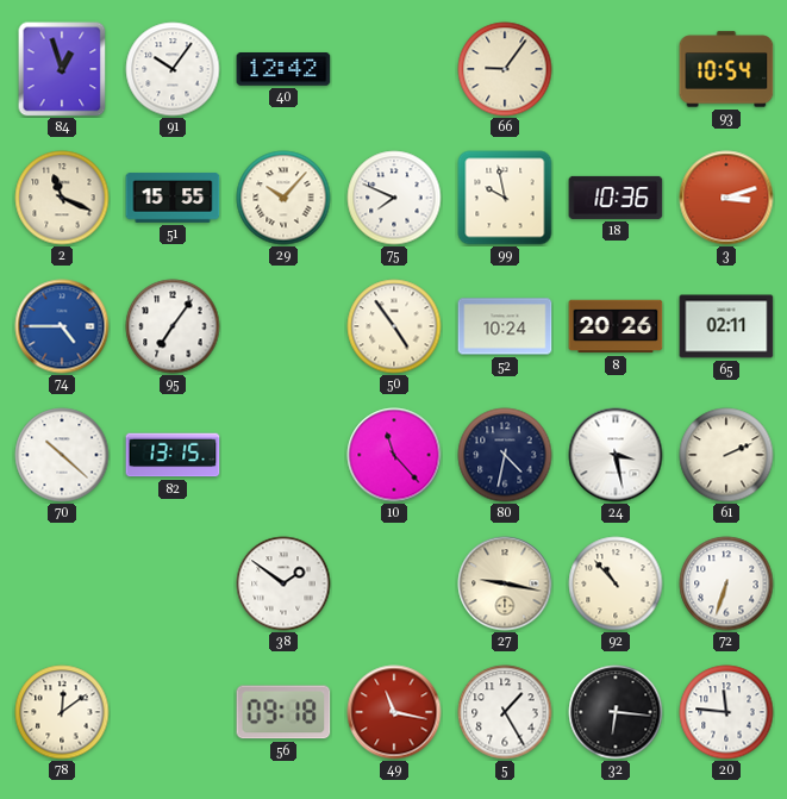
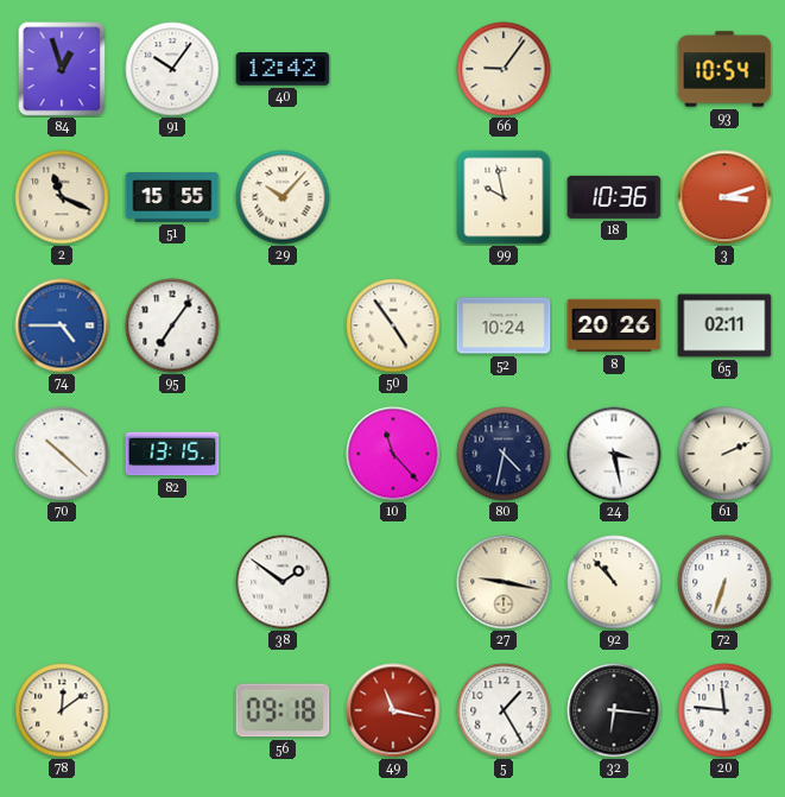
75: 7:49 -> none
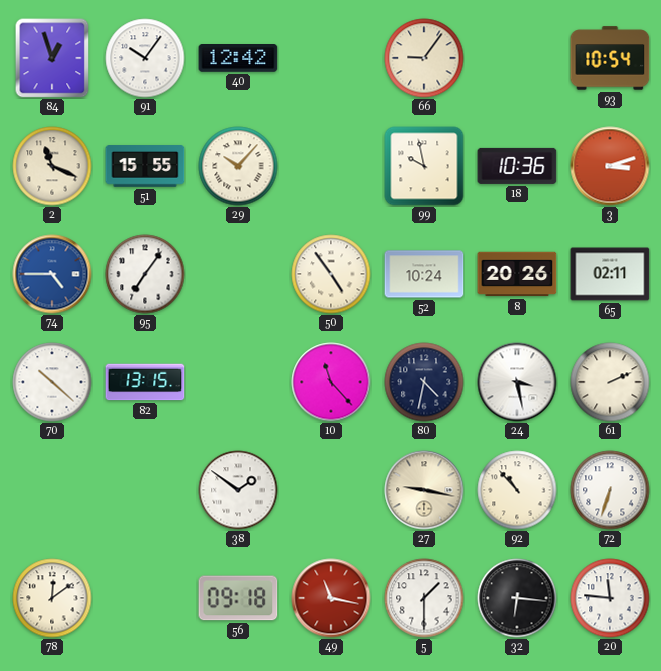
5: 1:25 -> 1:30
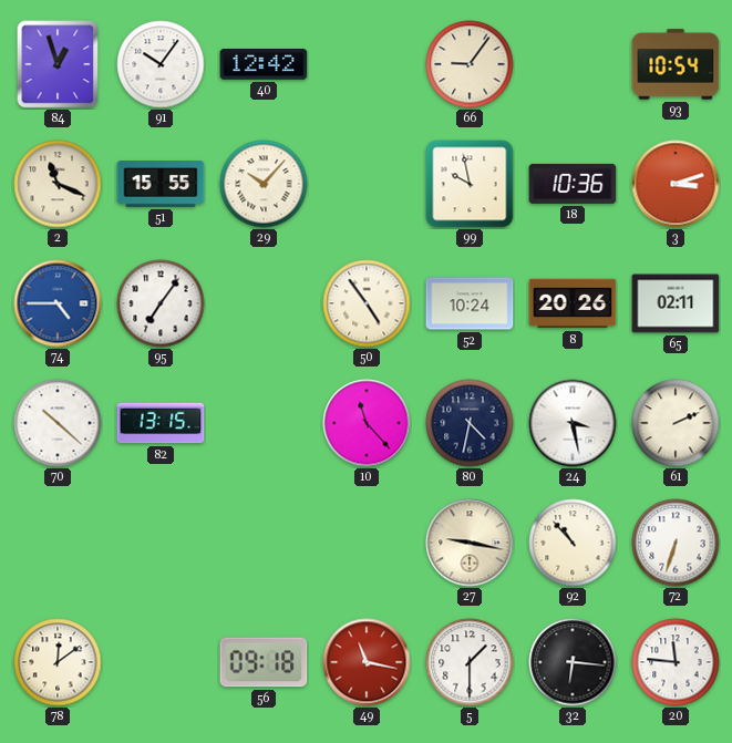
38: 1:51 -> none
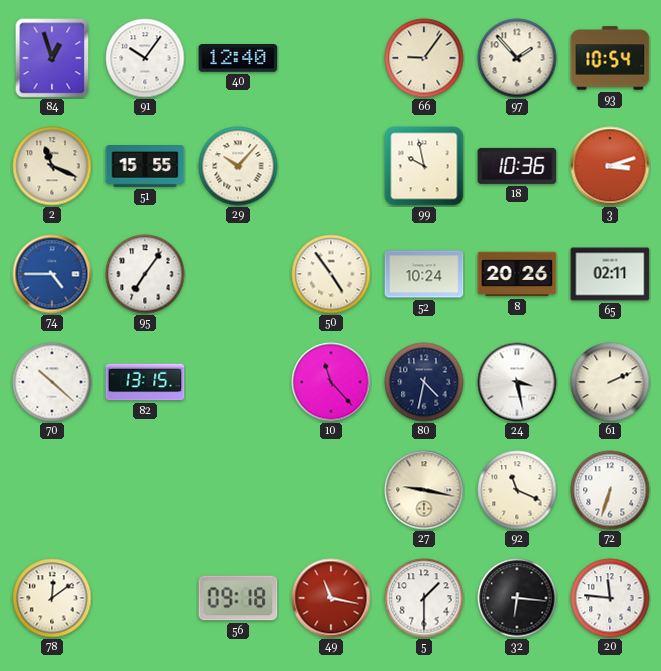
40: 12:42 -> 12:40
97: none -> 1:53
92: 10:53 -> 11:19
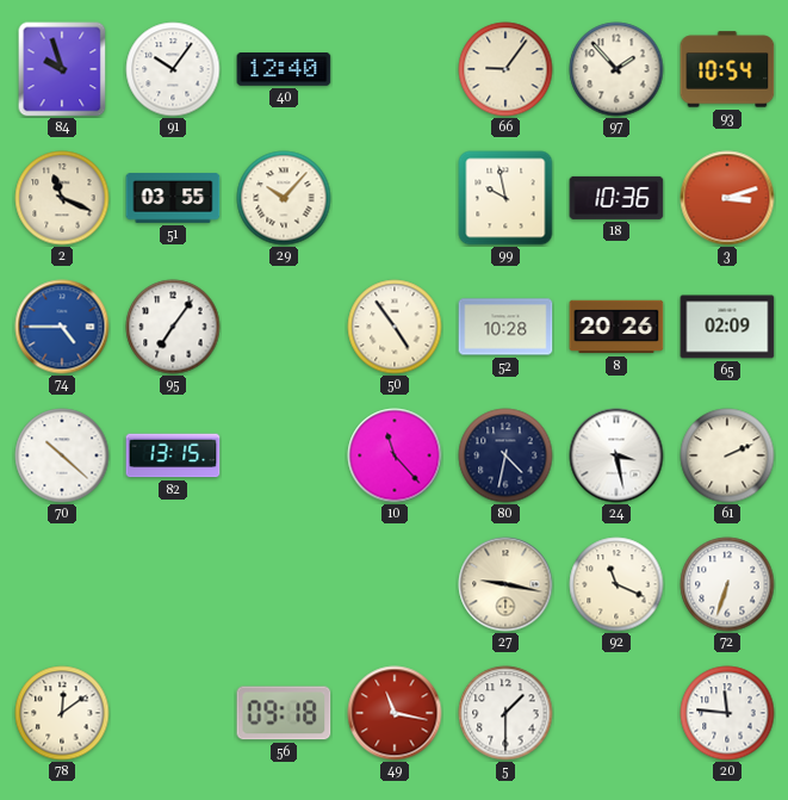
84: 12:57 -> 9:57
51: 15:55 -> 03:55
52: 10:24 -> 10:28
65: 02:11 -> 02:09
32: 6:16 -> none
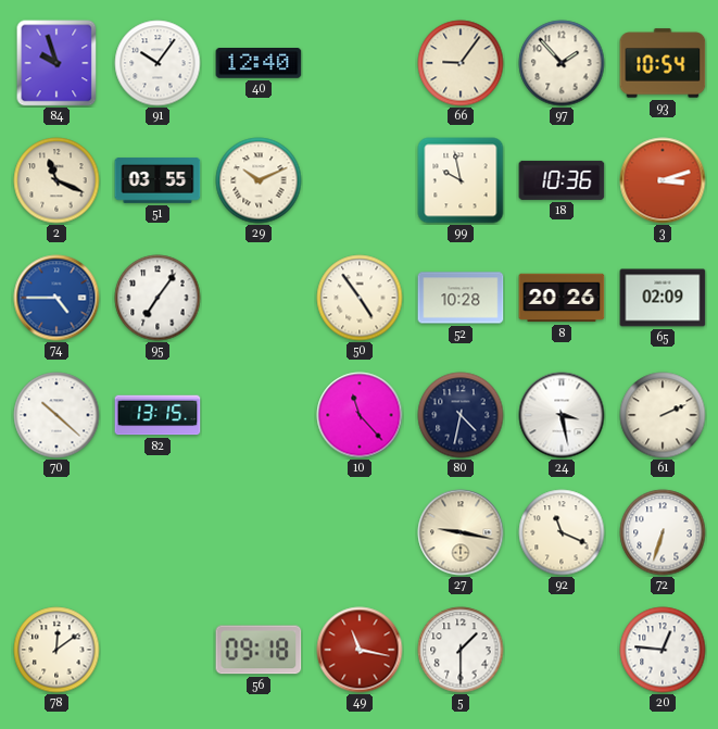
29: 10:07 -> 10:11
20: 11:46 -> 12:46
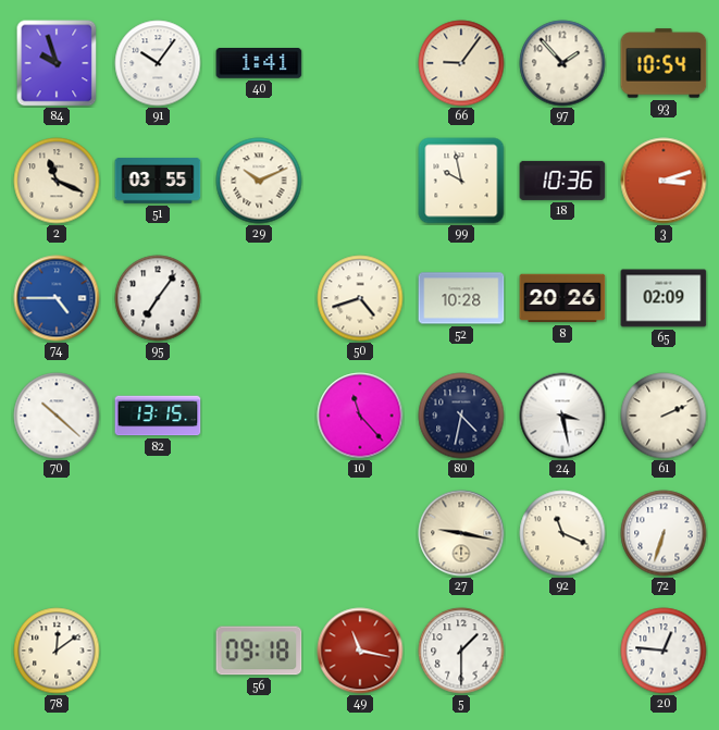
40: 12:40 -> 1:41
50: 4:54 -> 4:42
